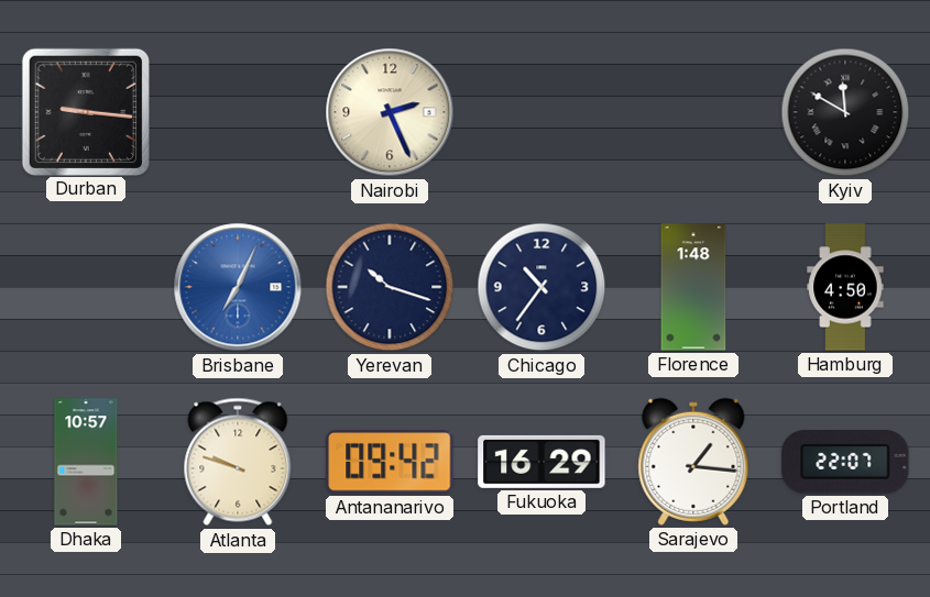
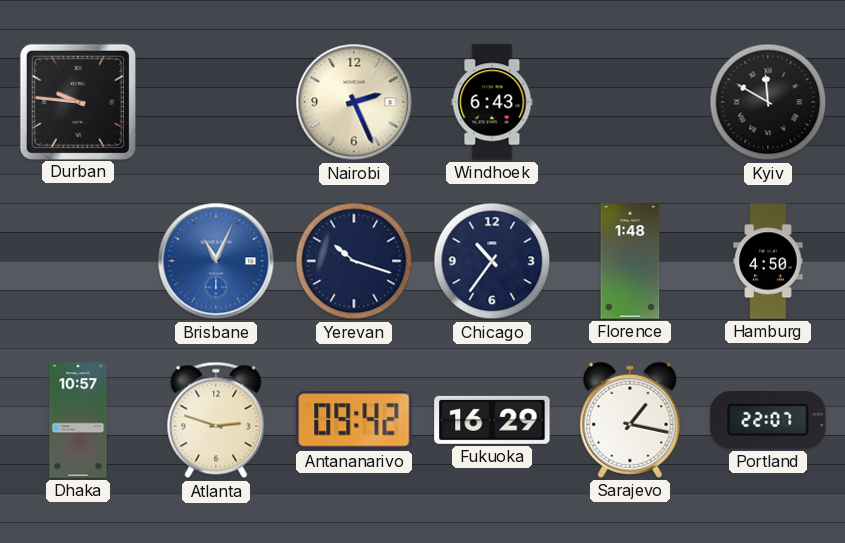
Durban: 9:16 -> 9:46
Windhoek: none -> 6:43
Brisbane: 7:04 -> 11:04
Atlanta: 9:48 -> 2:48
Sarajevo: 1:16 -> 1:17
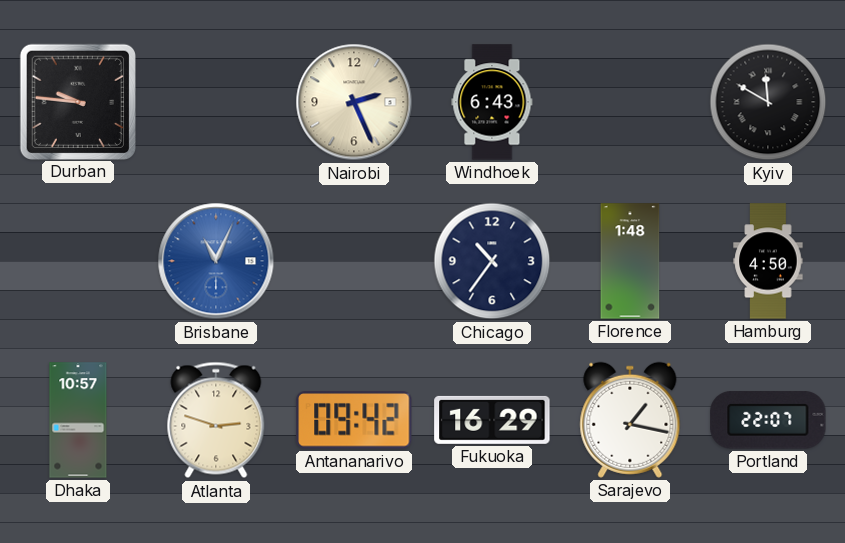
Yerevan: 10:18 -> none
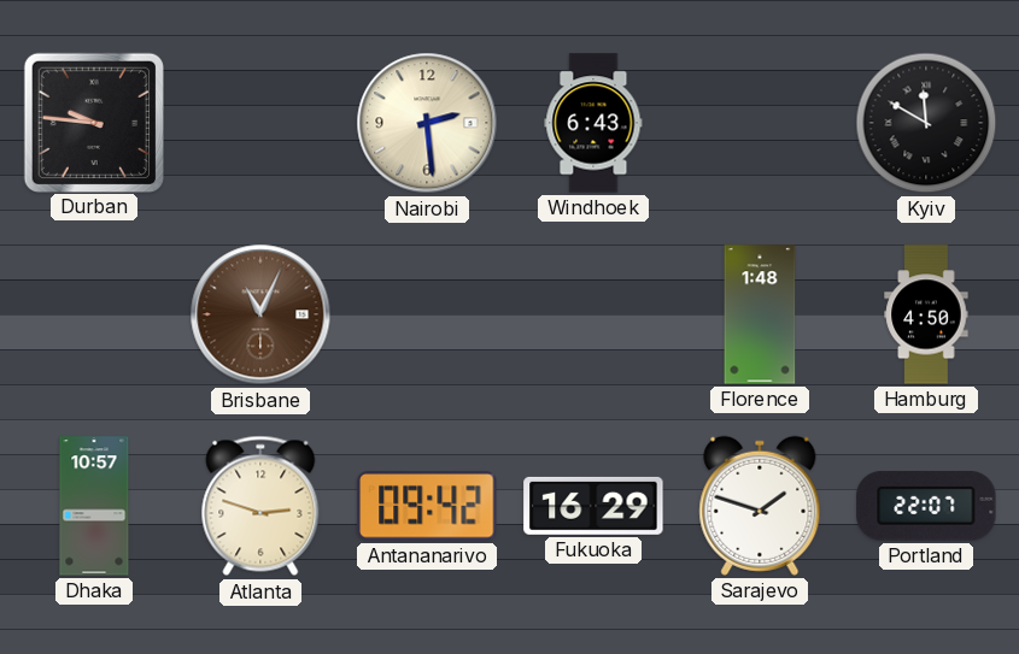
Nairobi: 2:26 -> 2:29
Brisbane dial: blue -> brown
Chicago: 10:36 -> none
Sarajevo: 1:17 -> 1:48
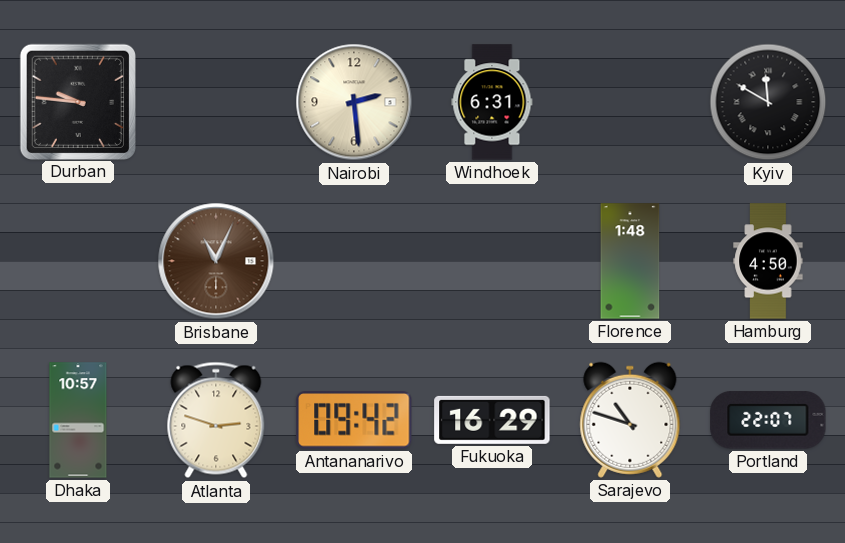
Windhoek: 6:43 -> 6:31
Sarajevo: 1:48 -> 10:48
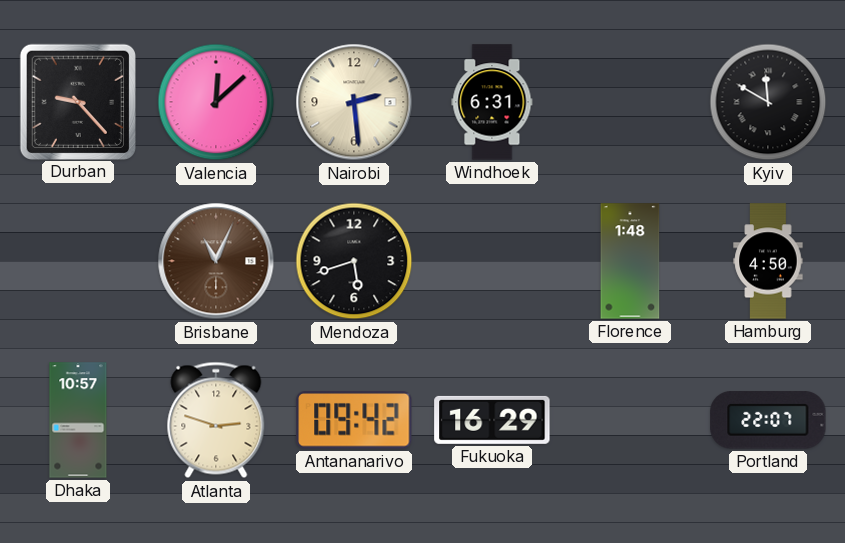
Durban: 9:46 -> 9:23
Valencia: none -> 12:08
Mendoza: none -> 5:42
Sarajevo: 10:48 -> none
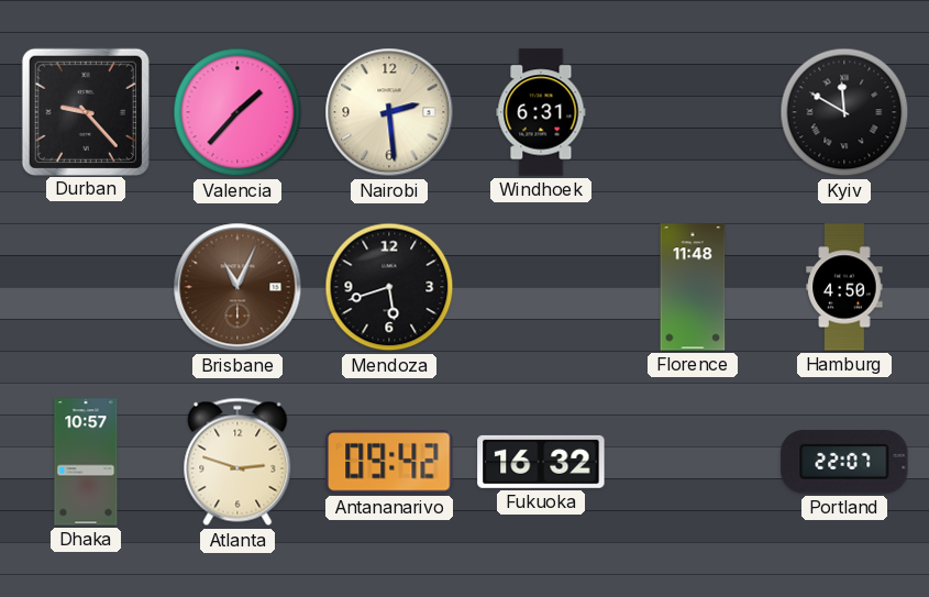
Valencia: 12:08 -> 1:37
Florence: 1:48 -> 11:48
Fukuoka: 16:29 -> 16:32
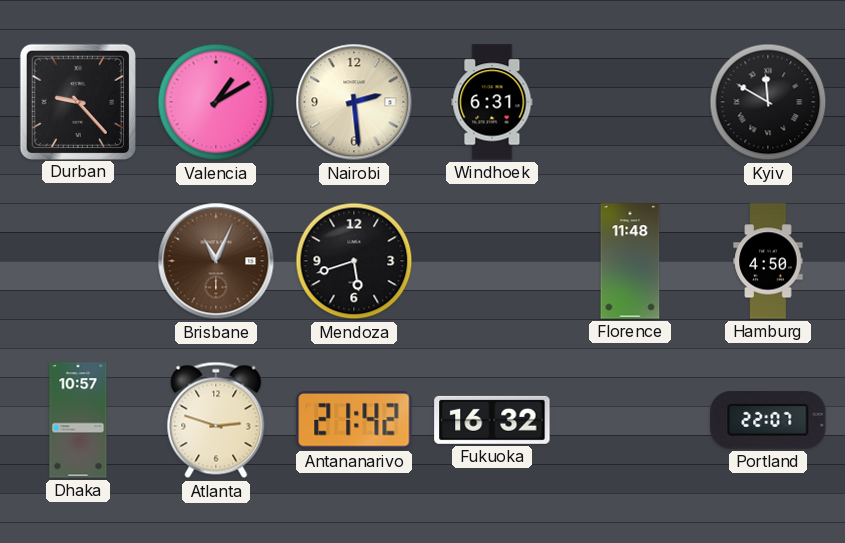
Valencia: 1:37 -> 1:10
Antananarivo: 09:42 -> 21:42
